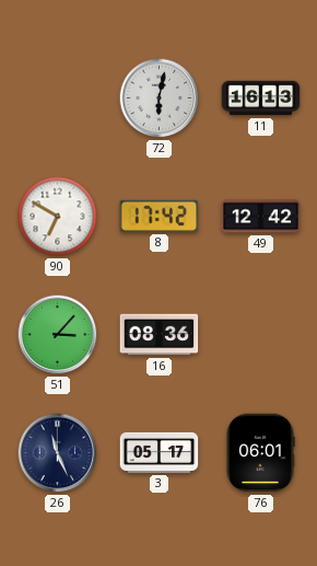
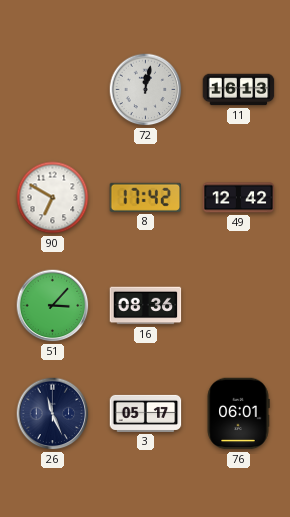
72: 6:02 -> 12:02
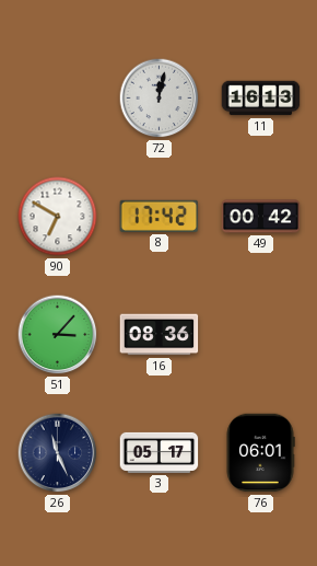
49: 12:42 -> 00:42
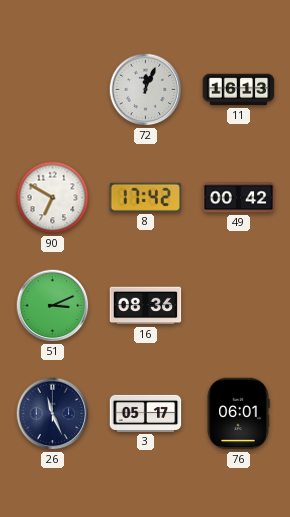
72: 12:02 -> 12:04
51: 3:07 -> 3:11
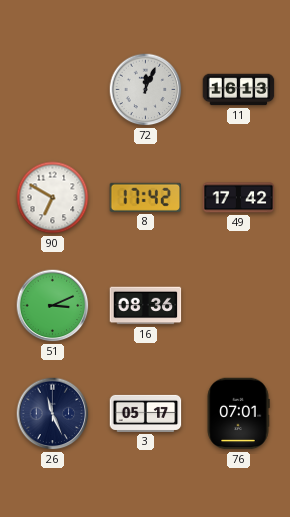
49: 00:42 -> 17:42
76: 06:01 -> 07:01
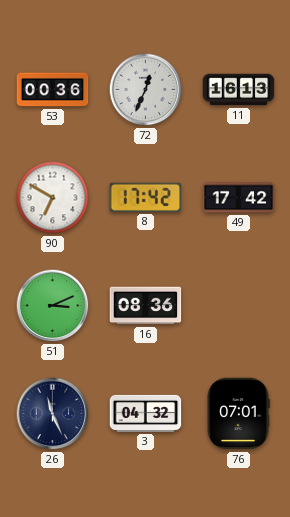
53: none -> 00:36
72: 12:04 -> 12:34
3: 05:17 -> 04:32
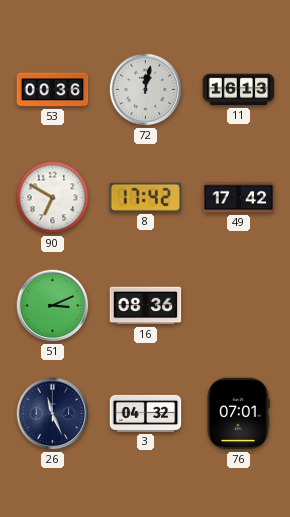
72: 12:34 -> 12:02
